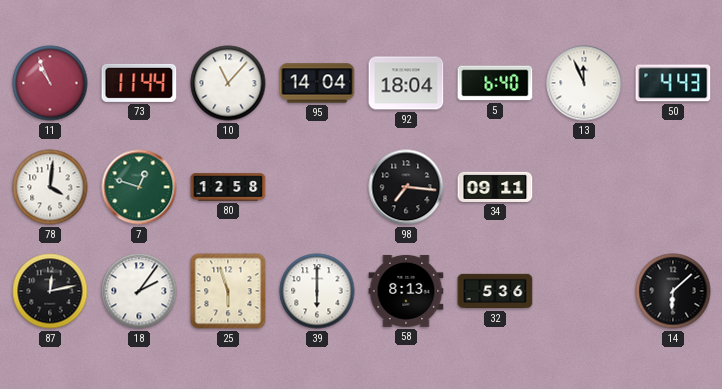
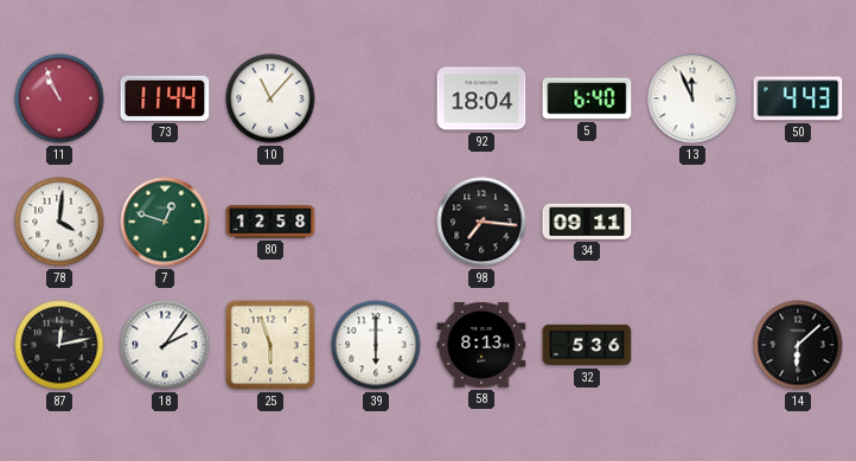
95: 14:04 -> none
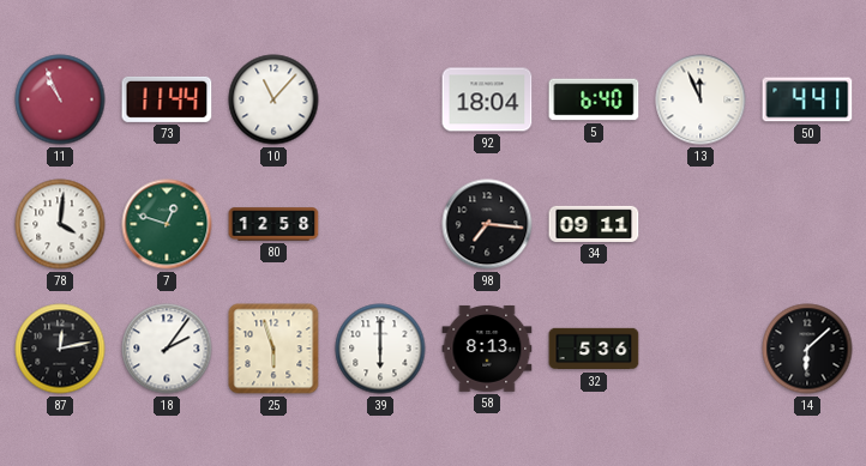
50: 4:43 -> 4:41
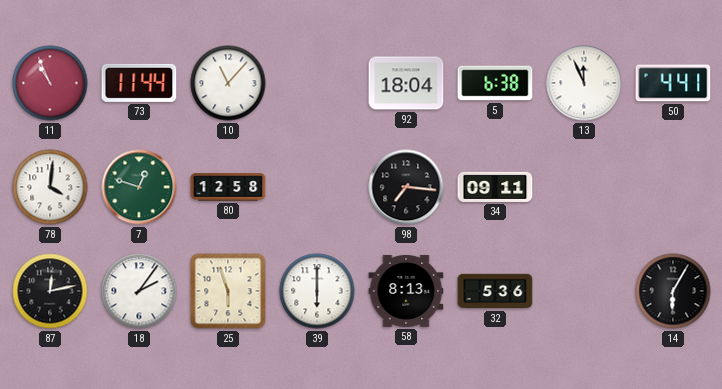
5: 6:40 -> 6:38
14: 6:08 -> 6:05
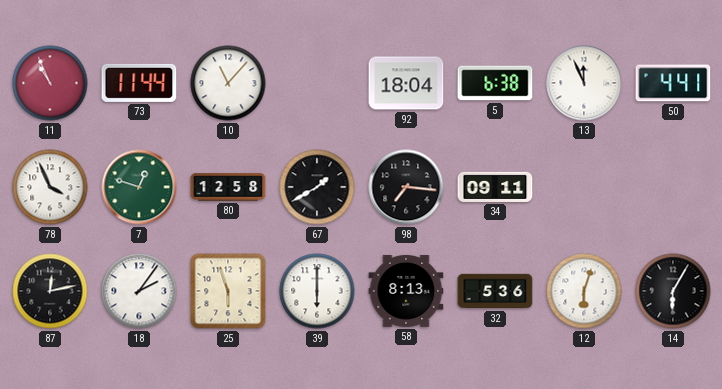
78: 4:01 -> 3:56
67: none -> 1:40
12: none -> 6:03
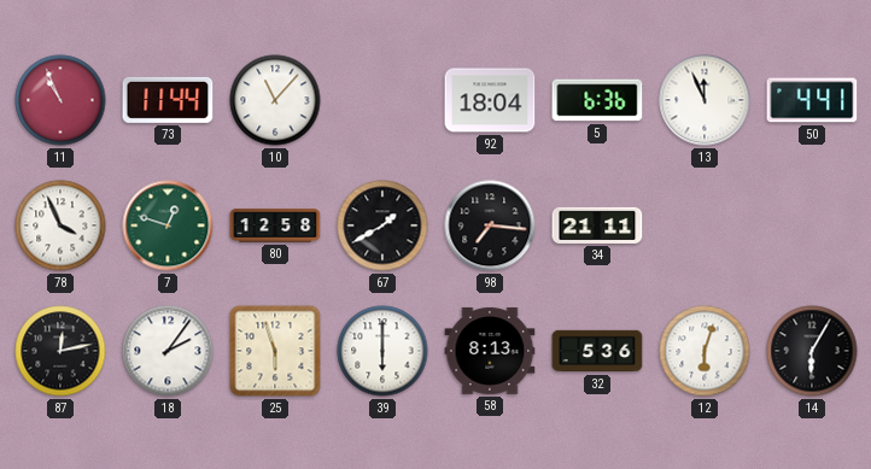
5: 6:38 -> 6:36
34: 09:11 -> 21:11
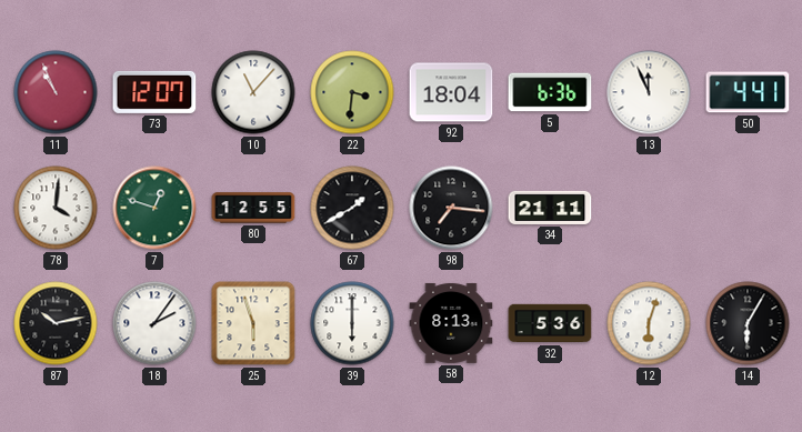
73: 11:44 -> 12:07
22: none -> 3:31
78: 3:56 -> 4:01
80: 12:58 -> 12:55
87: 12:13 -> 10:13
